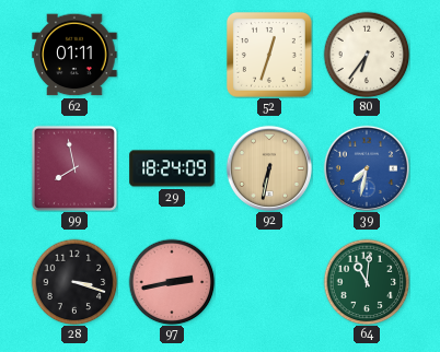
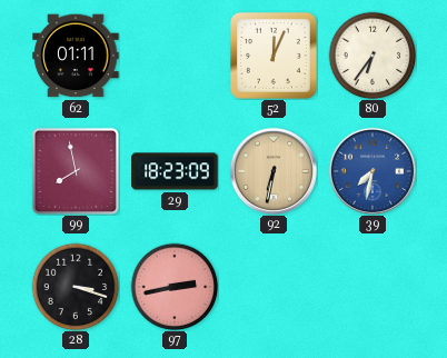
52: 12:33 -> 12:04
29: 18:24 -> 18:23
64: 11:01 -> none
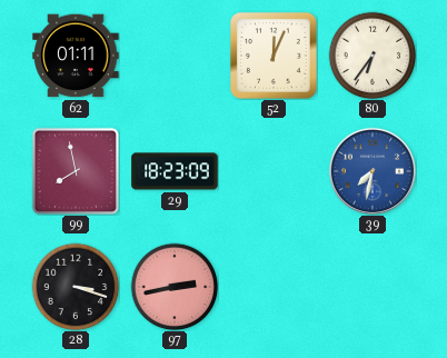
92: 6:32 -> none
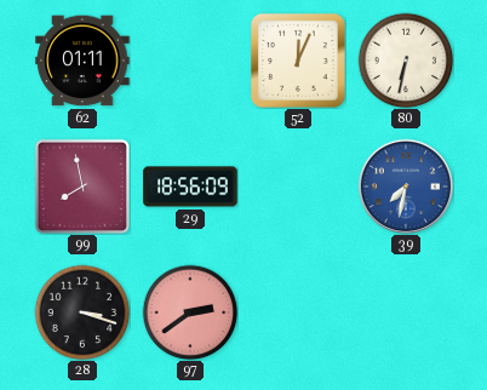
80: 6:36 -> 6:32
29: 18:23 -> 18:56
97: 2:43 -> 2:39
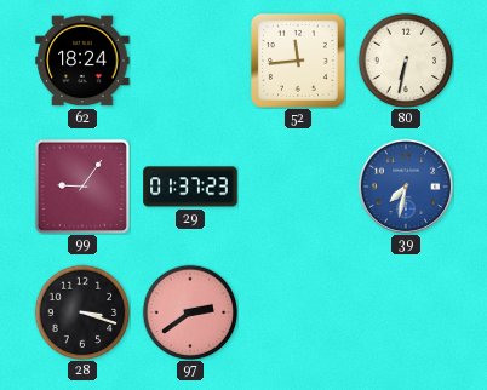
62: 01:11 -> 18:24
52: 12:04 -> 11:44
99: 7:58 -> 9:06
29: 18:56 -> 01:37
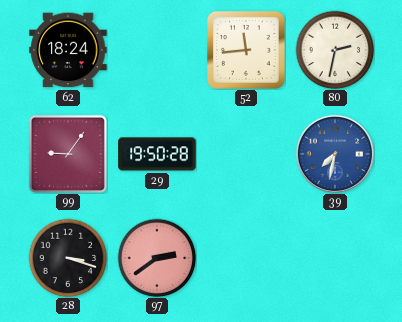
80: 6:32 -> 2:32
29: 01:37 -> 19:50
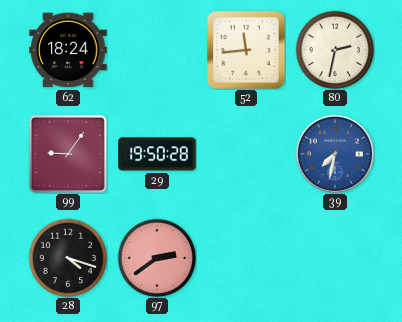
28: 3:18 -> 4:18
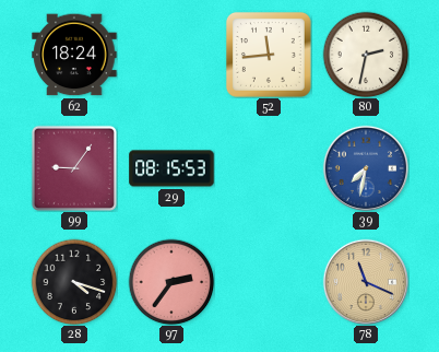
29: 19:50 -> 08:15
97: 2:39 -> 2:36
78: none -> 11:19
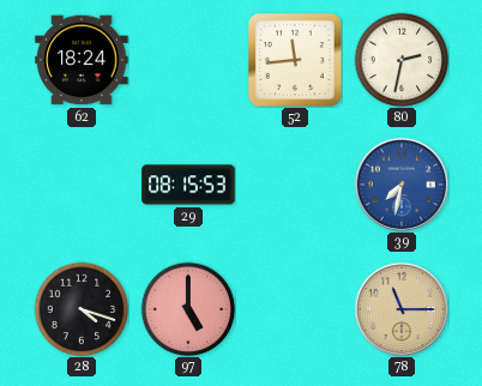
99: 9:06 -> none
97: 2:36 -> 5:00
78: 11:19 -> 11:15
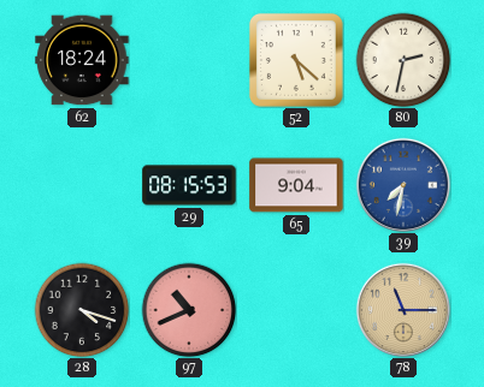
52: 11:44 -> 5:22
65: none -> 9:04
97: 5:00 -> 10:41
